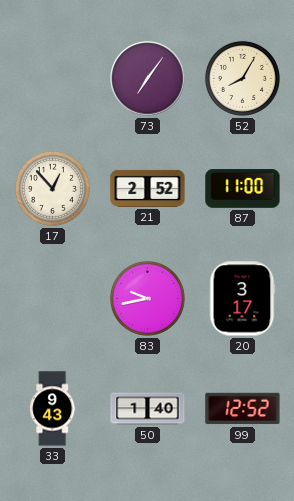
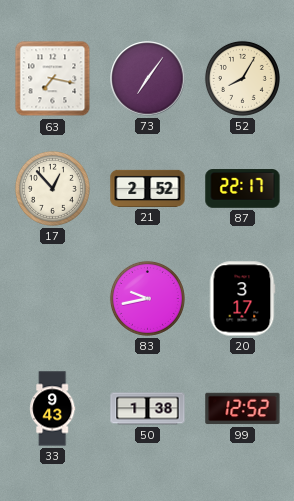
63: none -> 7:17
87: 11:00 -> 22:17
50: 1:40 -> 1:38
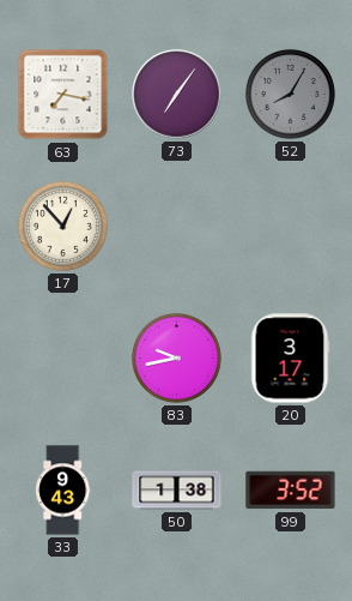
52 dial: cream -> grey
21: 2:52 -> none
87: 22:17 -> none
99: 12:52 -> 3:52
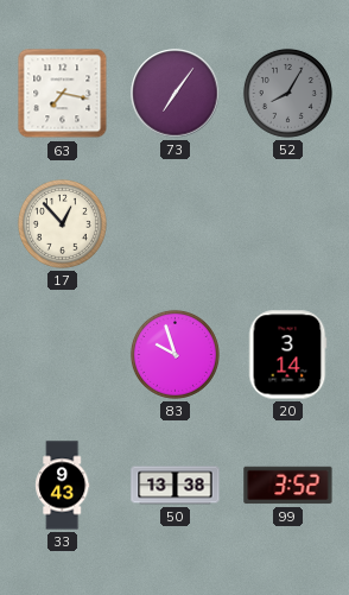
83: 9:43 -> 9:57
20: 3:17 -> 3:14
50: 1:38 -> 13:38
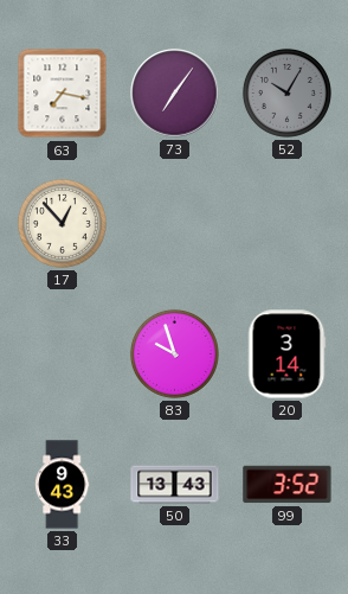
52: 8:05 -> 10:05
50: 13:38 -> 13:43
